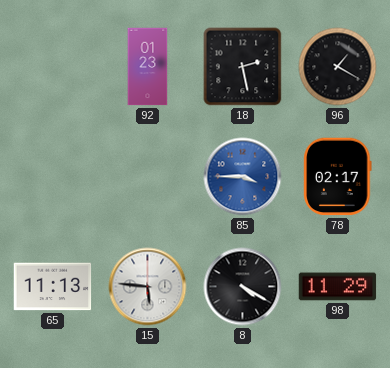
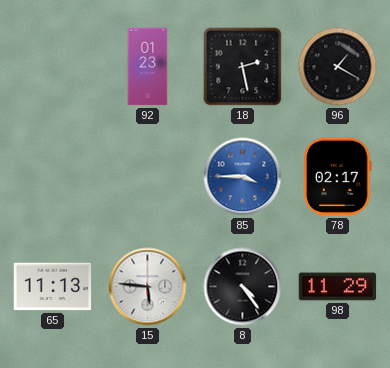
8: 4:20 -> 4:24
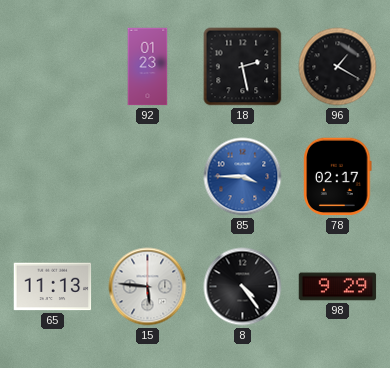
98: 11:29 -> 9:29
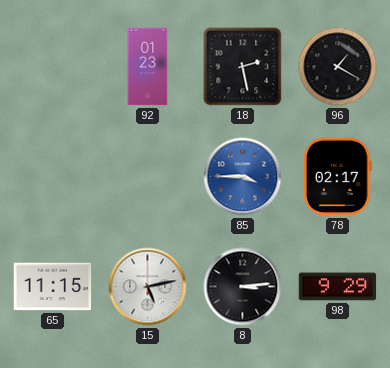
65: 11:13 -> 11:15
15: 5:46 -> 5:13
8: 4:24 -> 3:14
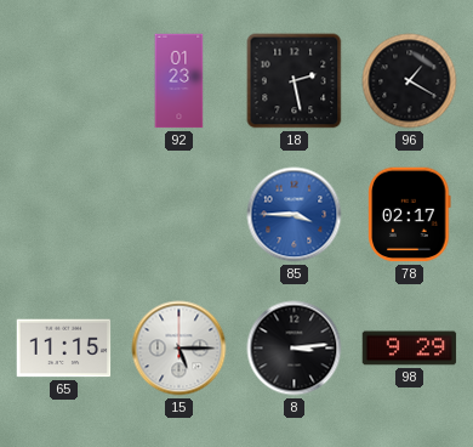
15: 5:13 -> 5:15
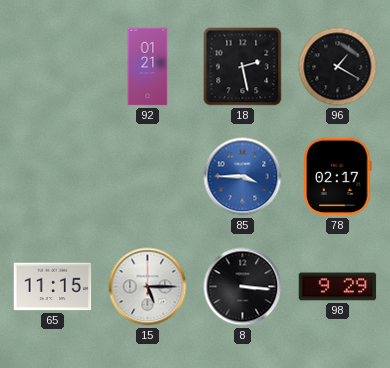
92: 01:23 -> 01:21
8: 3:14 -> 3:16
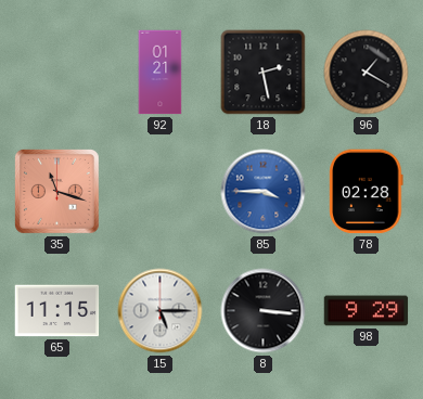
35: none -> 11:18
78: 02:17 -> 02:28
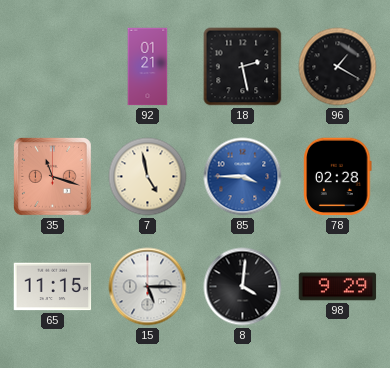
7: none -> 4:58
8: 3:16 -> 4:01
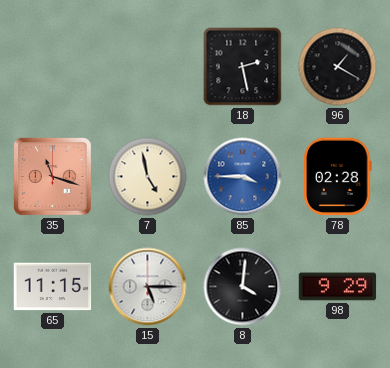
92: 01:21 -> none
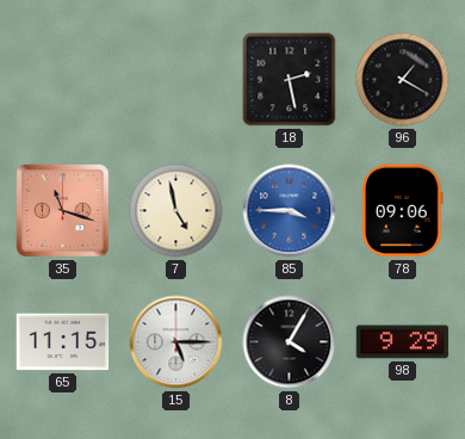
78: 02:28 -> 09:06
8: 4:01 -> 4:05
